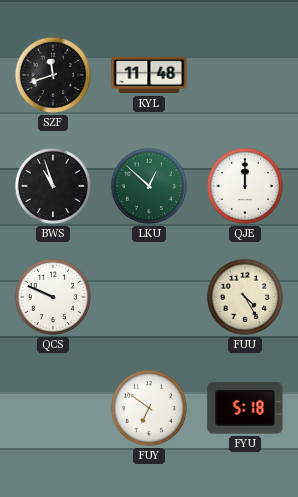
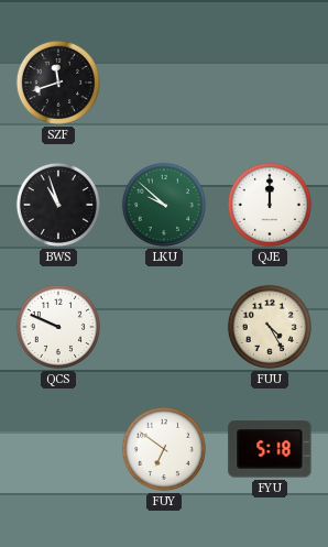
KYL: 11:48 -> none
LKU: 12:52 -> 9:52
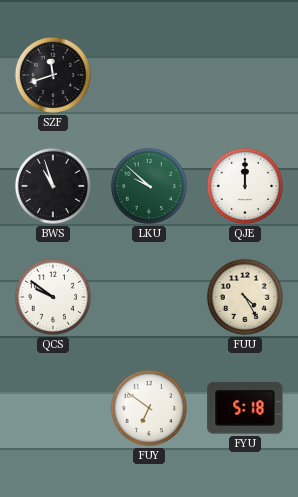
QCS: 9:49 -> 9:51
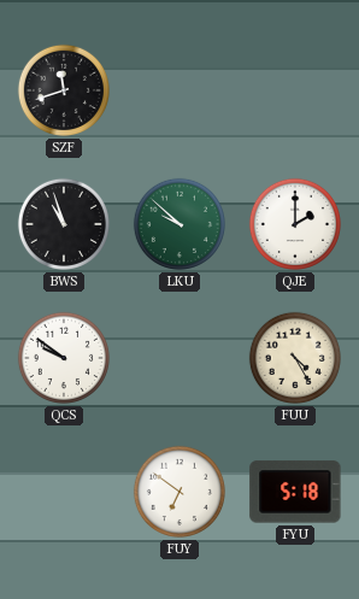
QJE: 12:00 -> 2:00
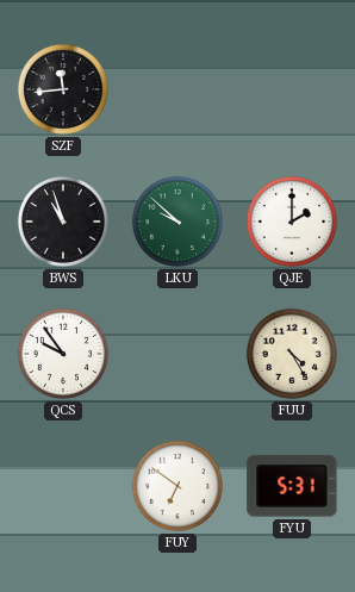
SZF: 11:42 -> 11:44
QCS: 9:51 -> 9:54
FYU: 5:18 -> 5:31
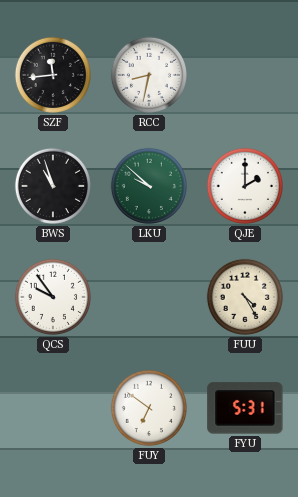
RCC: none -> 8:32
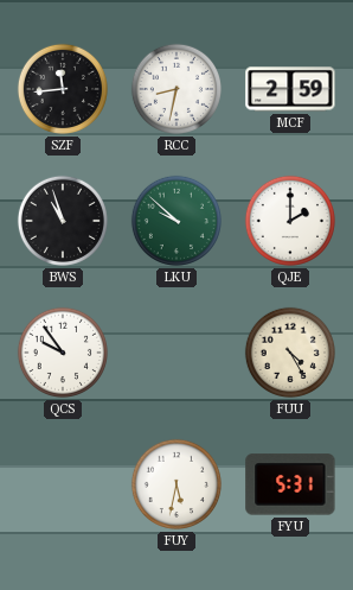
MCF: none -> 2:59
FUY: 6:51 -> 5:32
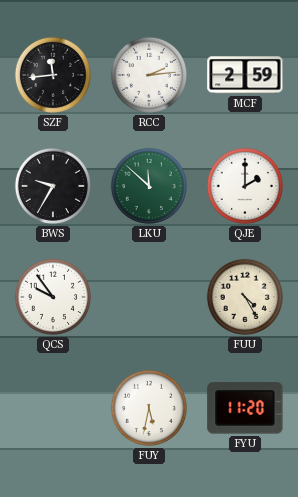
RCC: 8:32 -> 2:14
BWS: 10:57 -> 9:35
LKU: 9:52 -> 11:52
FYU: 5:31 -> 11:20
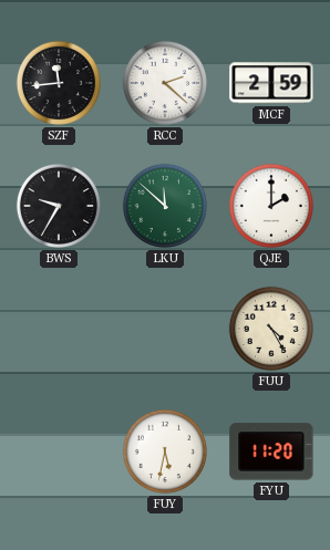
RCC: 2:14 -> 2:22
QCS: 9:54 -> none
